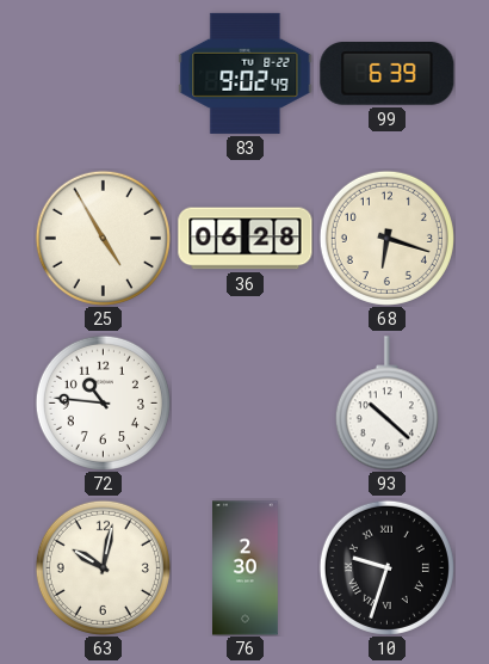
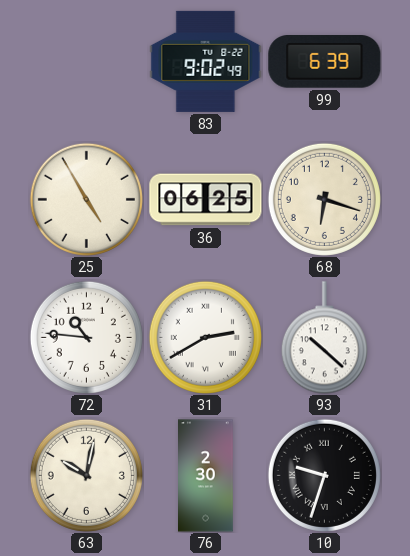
36: 06:28 -> 06:25
31: none -> 2:40
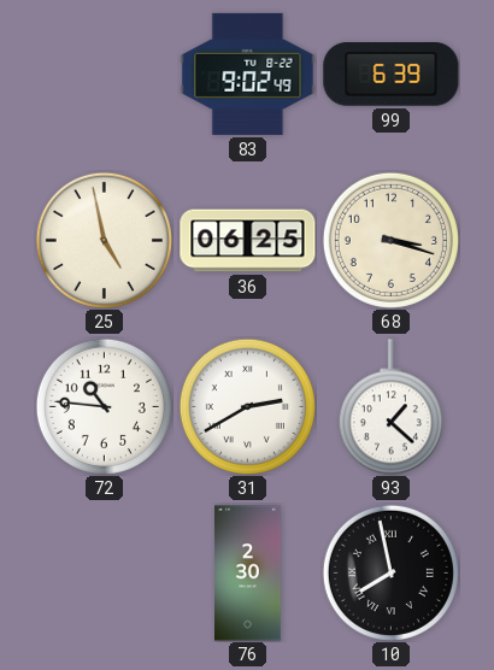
25: 4:55 -> 4:58
68: 6:18 -> 3:18
93: 10:22 -> 1:22
63: 10:02 -> none
10: 9:33 -> 7:58
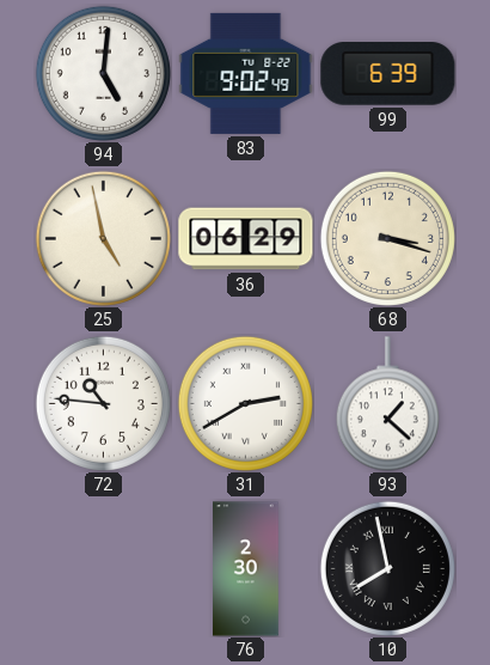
94: none -> 5:01
36: 06:25 -> 06:29
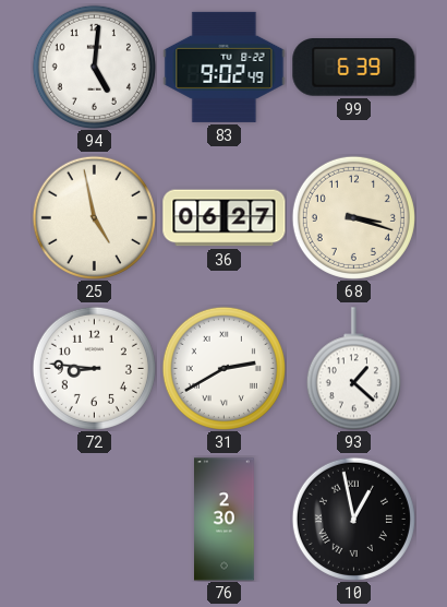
36: 06:29 -> 06:27
72: 10:46 -> 8:46
10: 7:58 -> 12:58
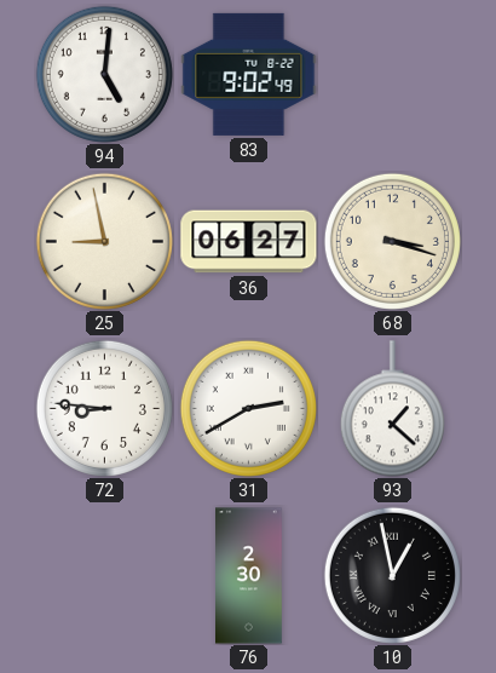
99: 6:39 -> none
25: 4:58 -> 8:58
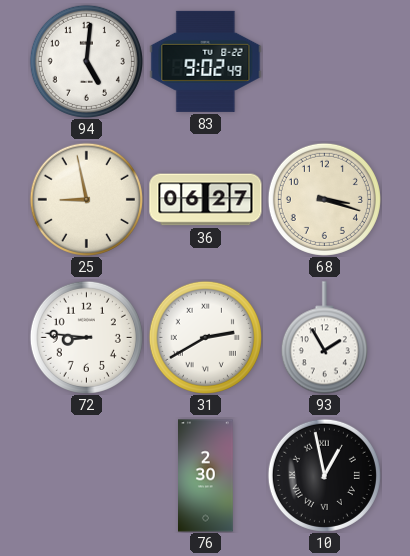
93: 1:22 -> 1:55
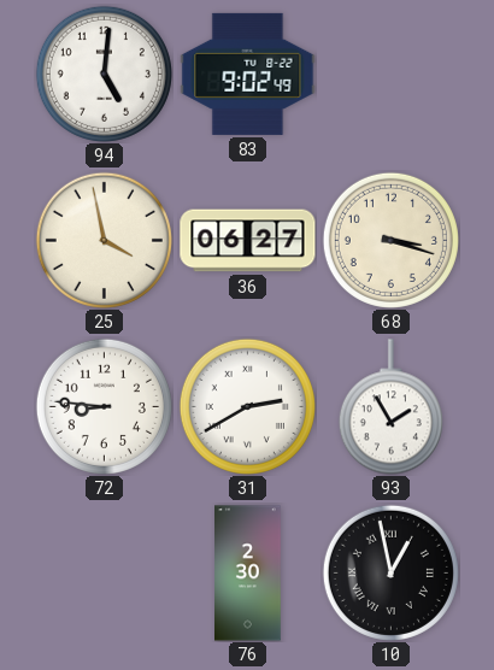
25: 8:58 -> 3:58
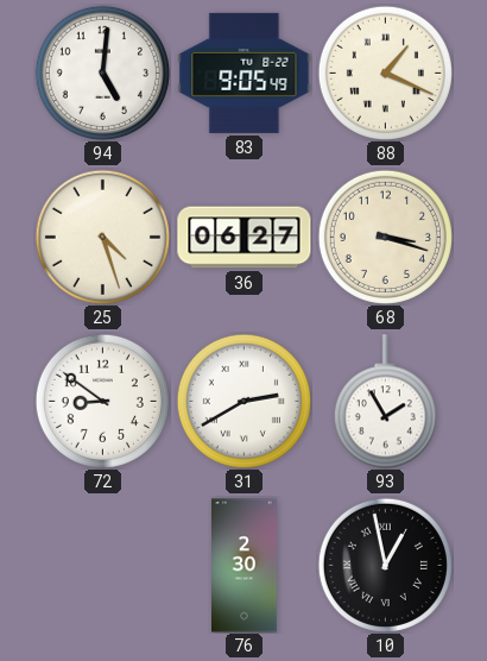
83: 9:02 -> 9:05
88: none -> 1:19
25: 3:58 -> 4:27
72: 8:46 -> 8:51
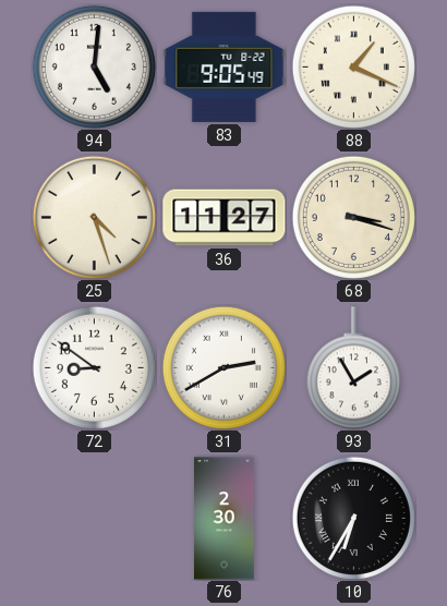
36: 06:27 -> 11:27
10: 12:58 -> 6:35
